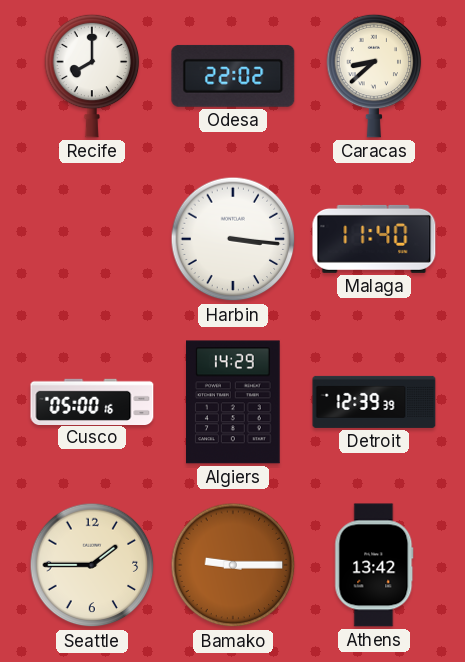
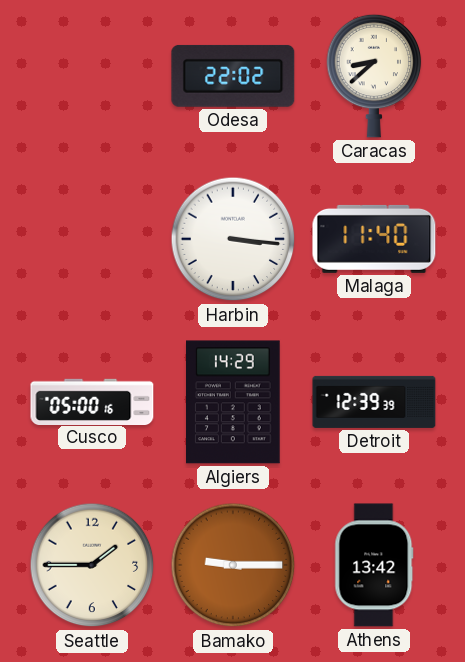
Recife: 8:00 -> none
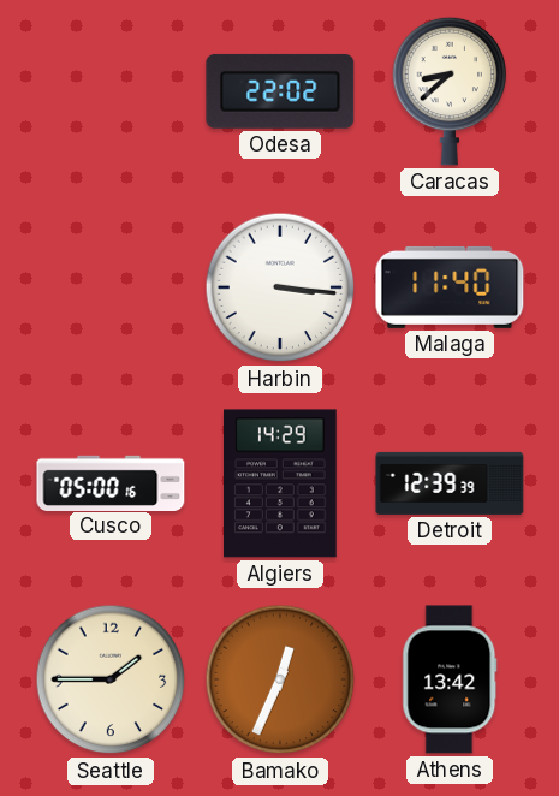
Bamako: 9:15 -> 12:34
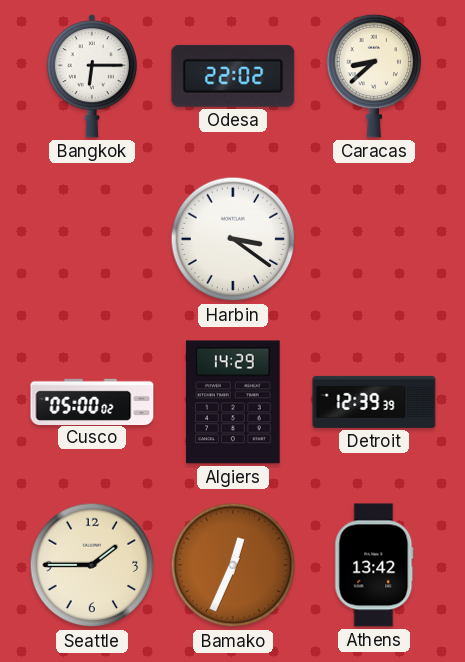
Bangkok: none -> 6:15
Harbin: 3:16 -> 3:21
Malaga: 11:40 -> none
Cusco: 05:00:16 -> 05:00:02
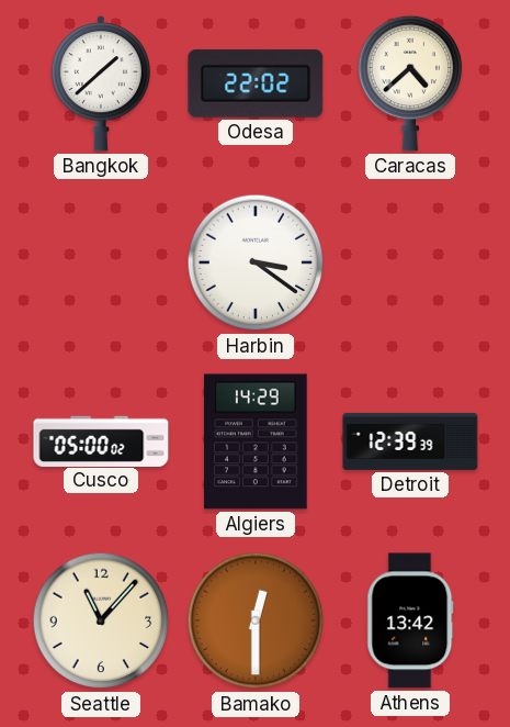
Bangkok: 6:15 -> 1:38
Caracas: 8:38 -> 4:38
Seattle: 1:45 -> 11:07
Bamako: 12:34 -> 12:30
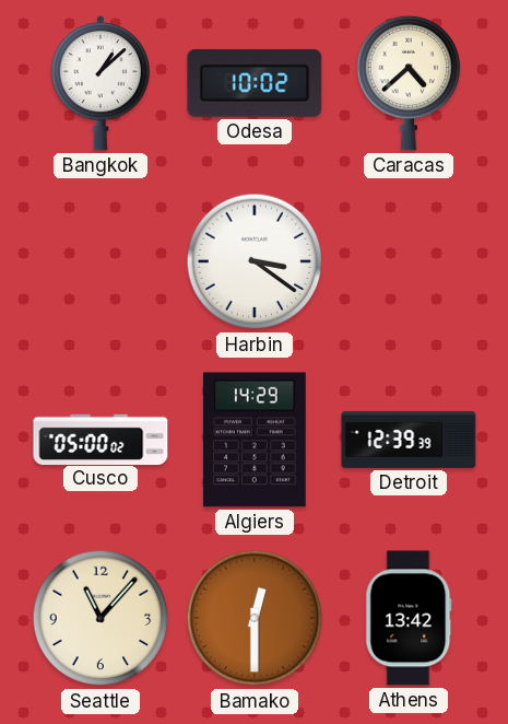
Bangkok: 1:38 -> 1:08
Odesa: 22:02 -> 10:02
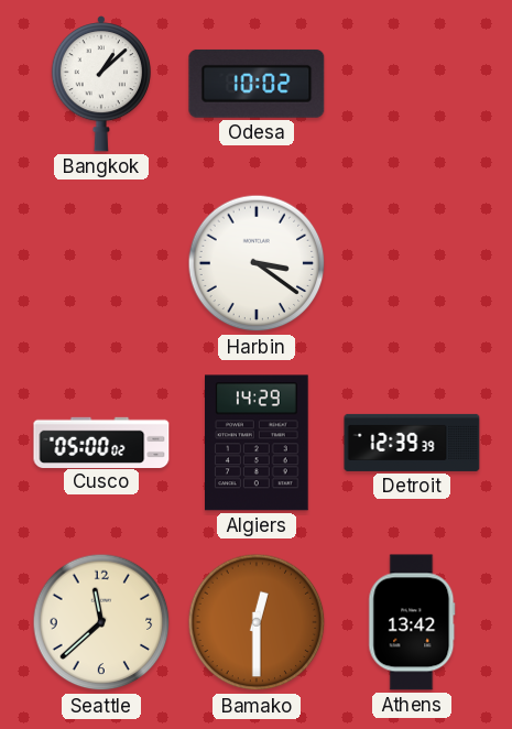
Caracas: 4:38 -> none
Seattle: 11:07 -> 11:38
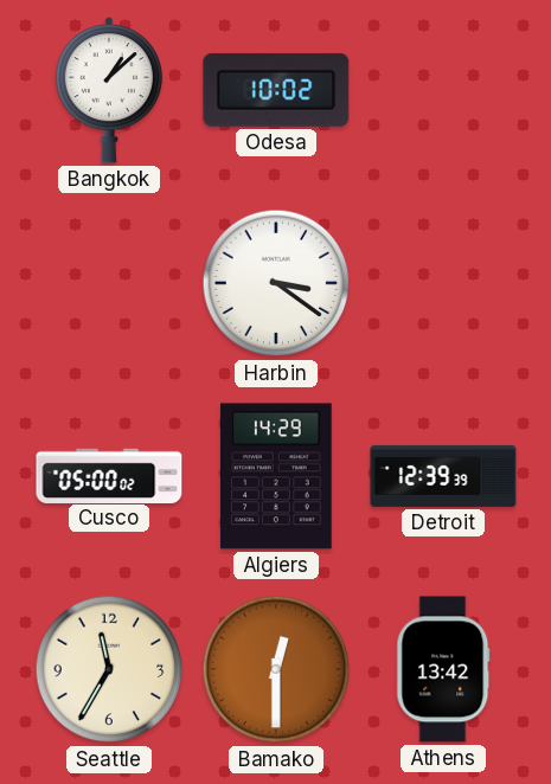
Seattle: 11:38 -> 11:35
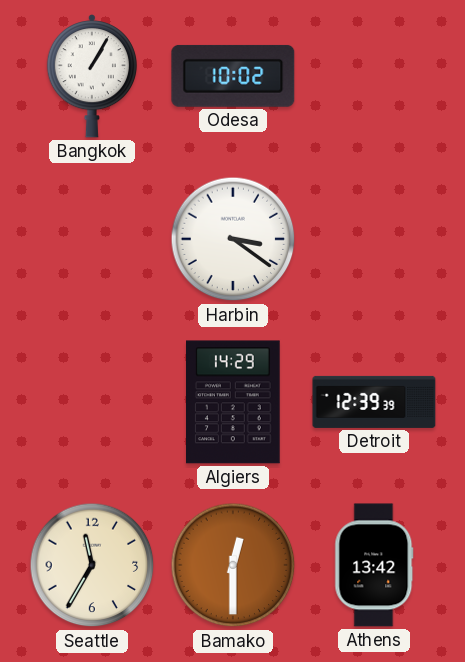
Bangkok: 1:08 -> 1:05
Cusco: 05:00 -> none
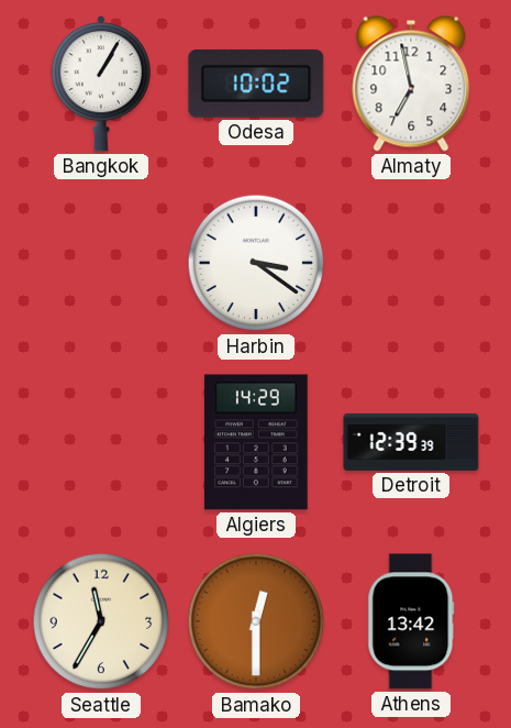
Almaty: none -> 6:58
